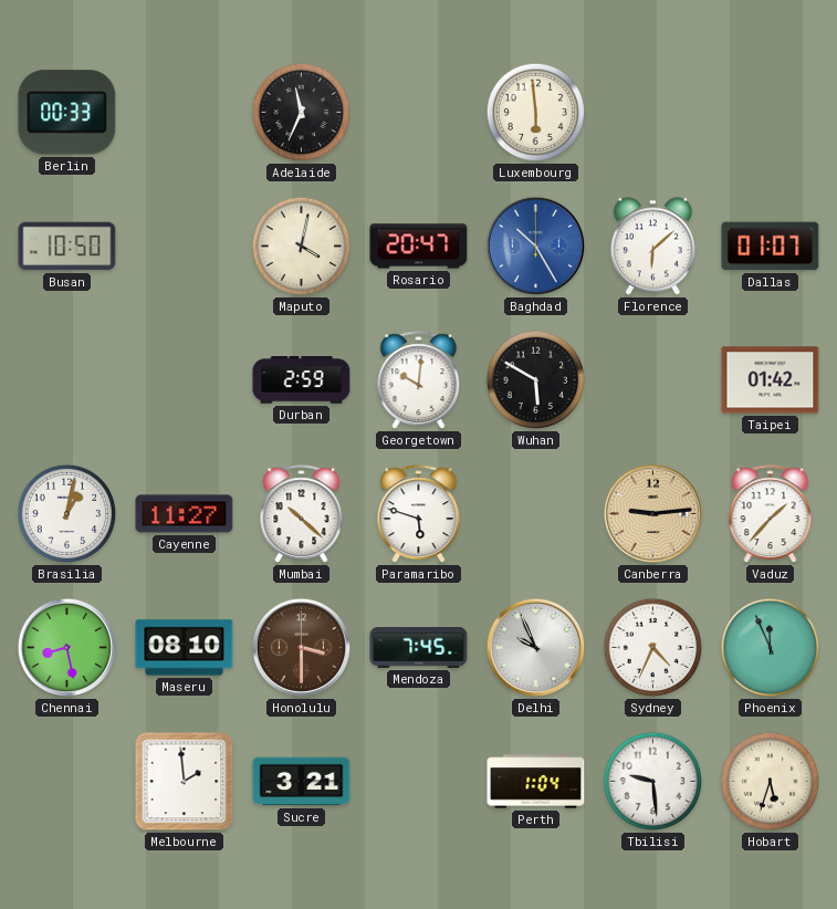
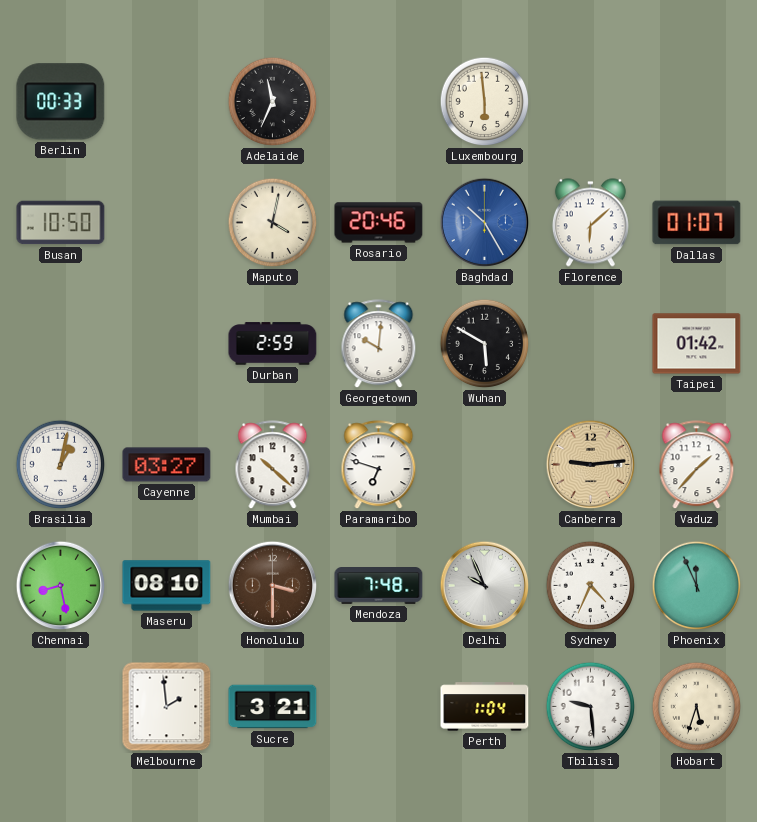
Rosario: 20:47 -> 20:46
Cayenne: 11:27 -> 03:27
Paramaribo: 5:48 -> 6:48
Mendoza: 7:45 -> 7:48
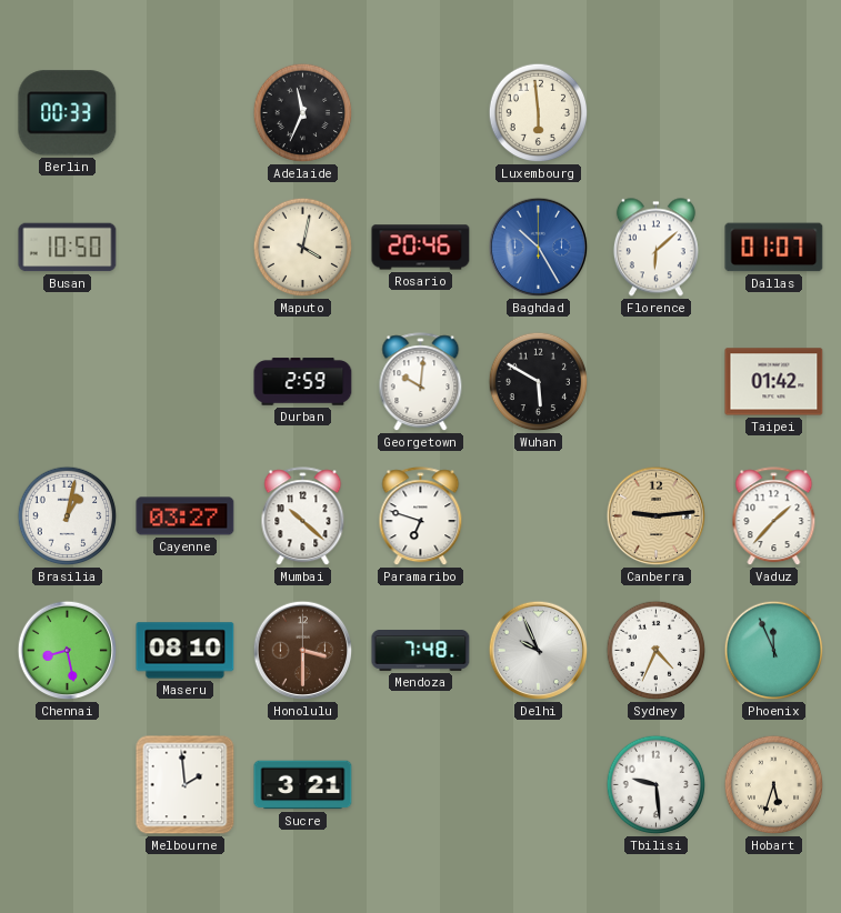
Perth: 1:04 -> none
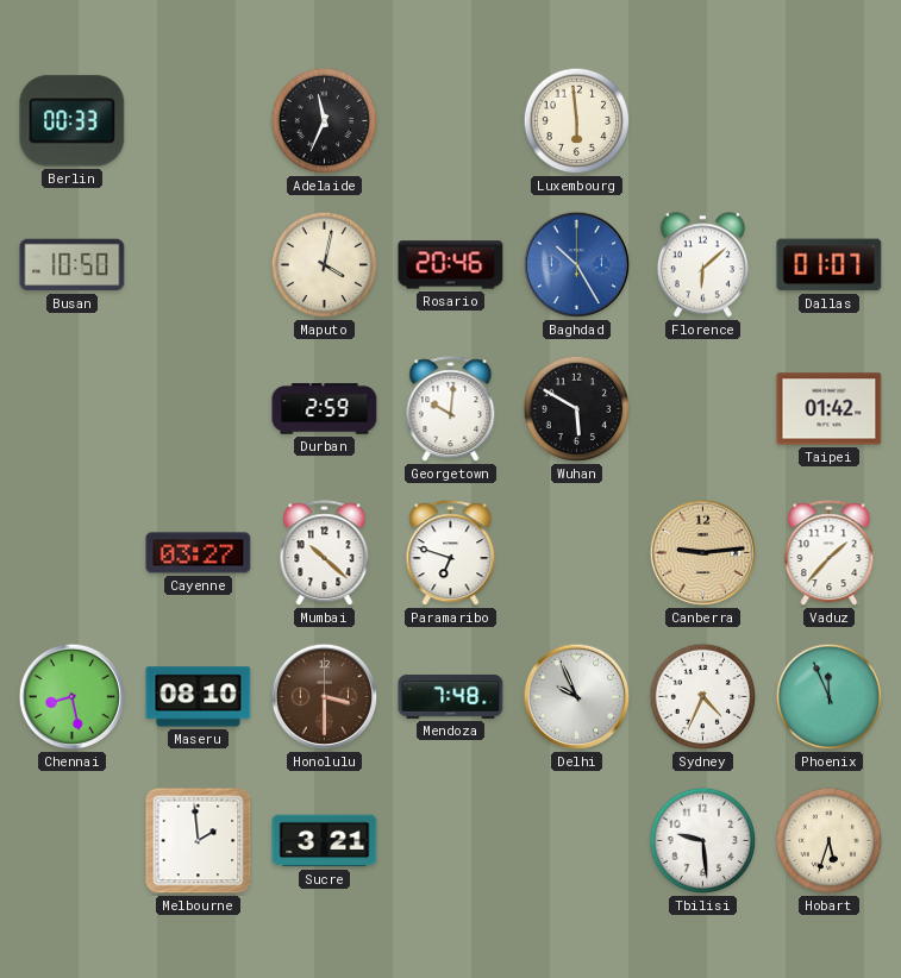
Brasilia: 1:02 -> none
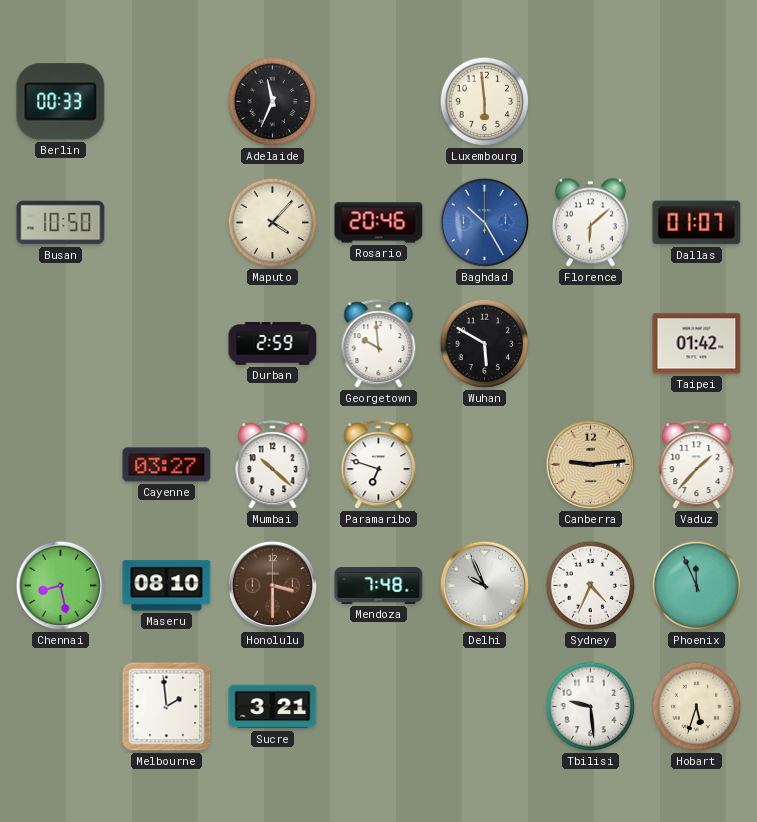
Maputo: 4:02 -> 4:07
Georgetown: 10:01 -> 9:59
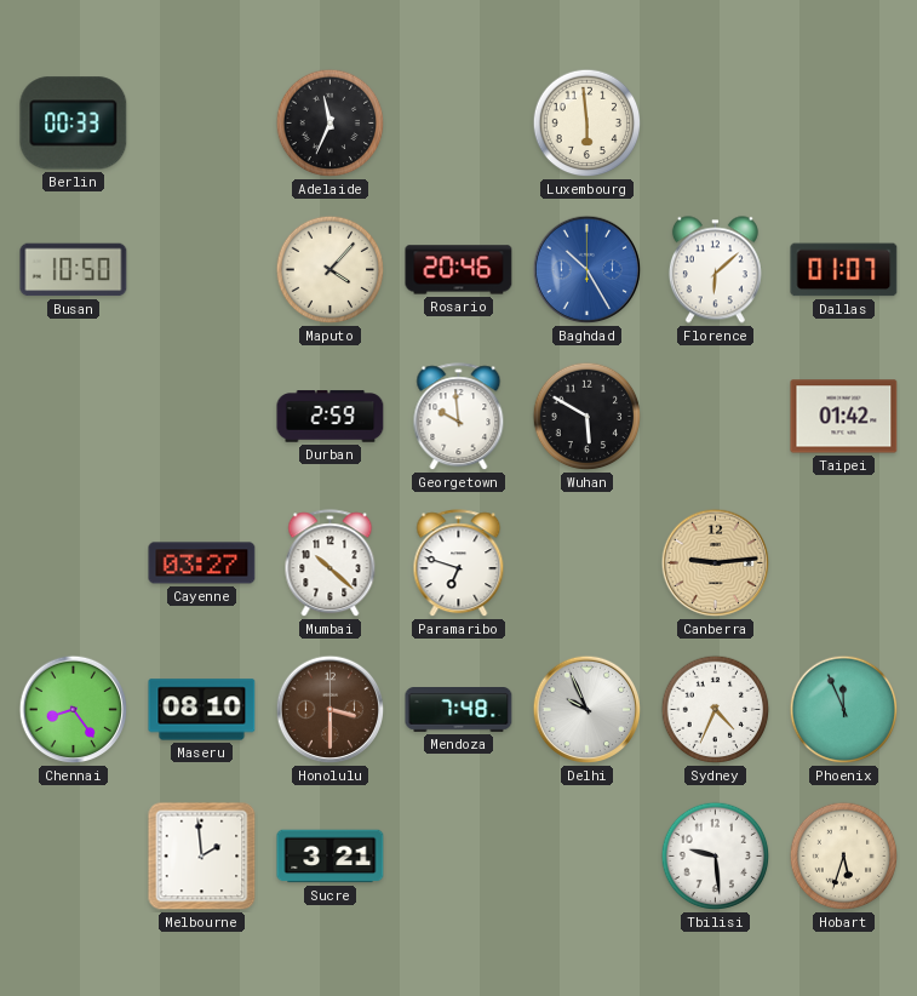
Vaduz: 1:37 -> none
Chennai: 8:28 -> 8:24
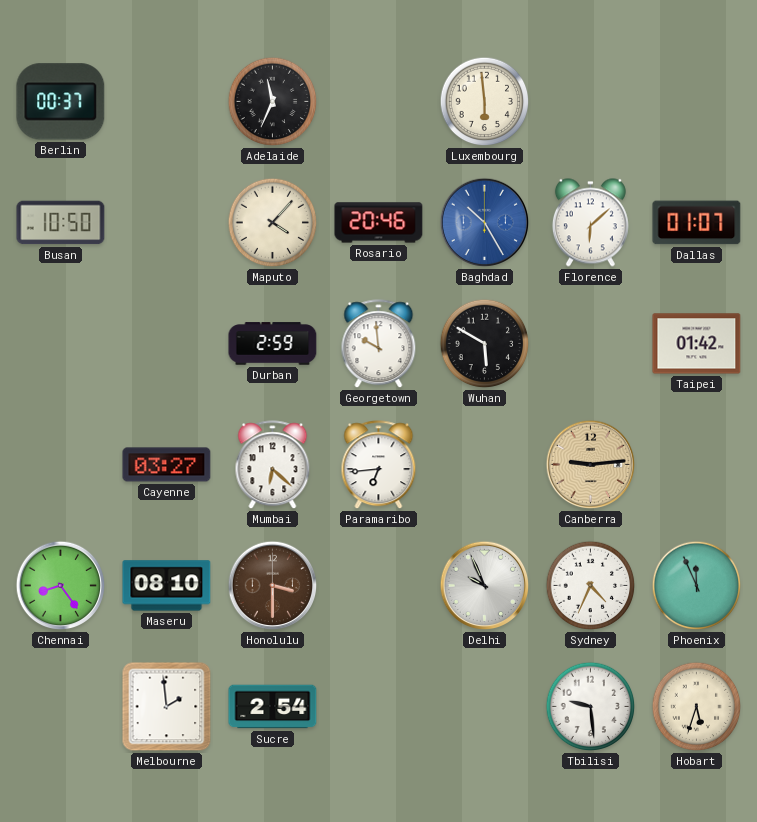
Berlin: 00:33 -> 00:37
Mumbai: 10:22 -> 6:22
Paramaribo: 6:48 -> 6:44
Mendoza: 7:48 -> none
Sucre: 3:21 -> 2:54
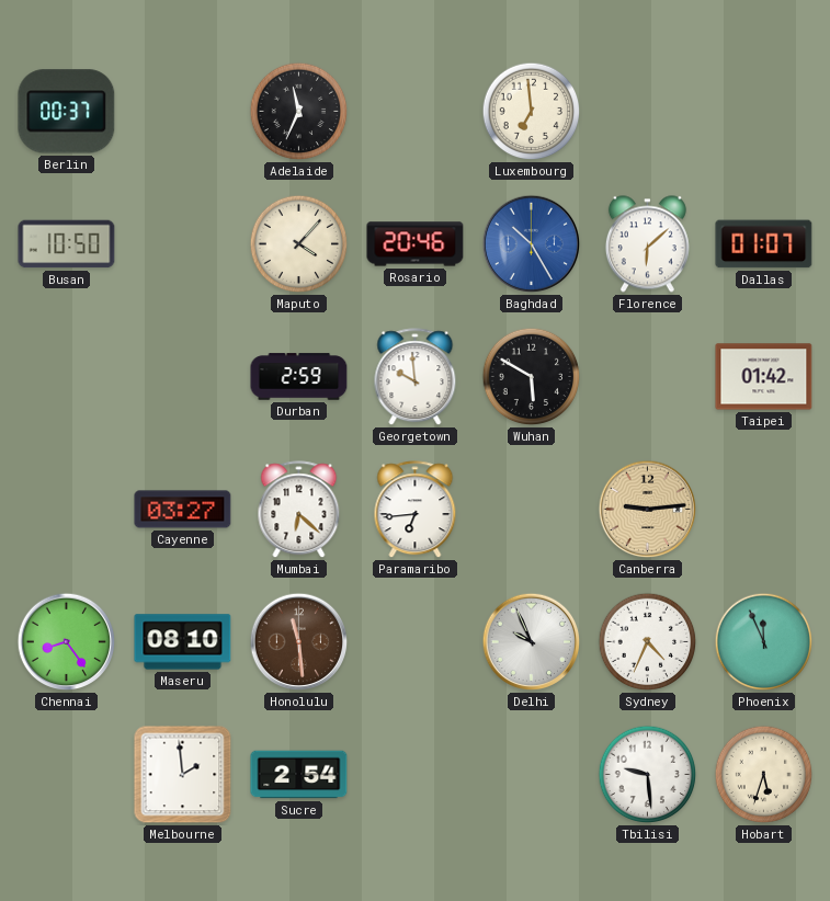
Luxembourg: 5:59 -> 6:59
Honolulu: 3:30 -> 11:29
